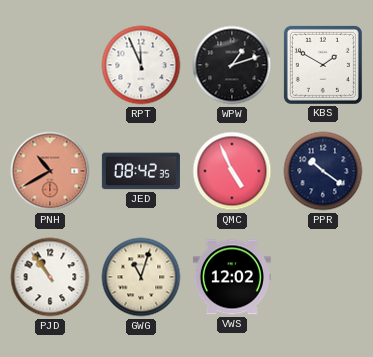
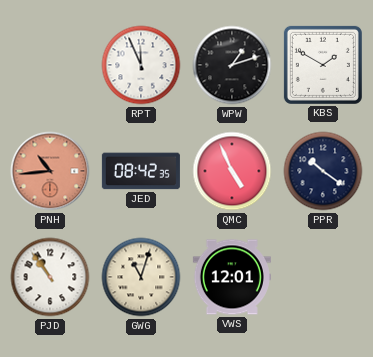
PNH: 10:40 -> 10:44
VWS: 12:02 -> 12:01
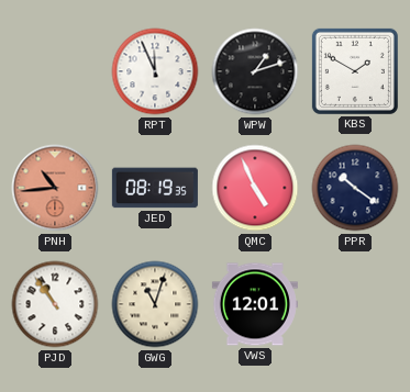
JED: 08:42 -> 08:19
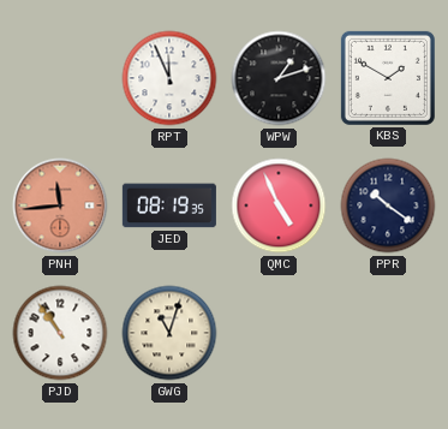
PNH: 10:44 -> 11:44
VWS: 12:01 -> none
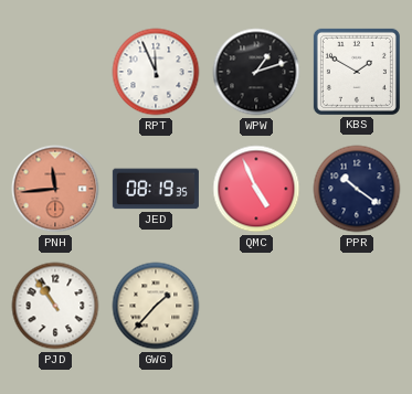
GWG: 11:03 -> 1:37
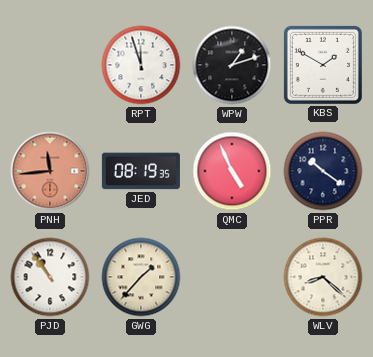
RPT: 11:56 -> 11:57
WLV: none -> 8:22
